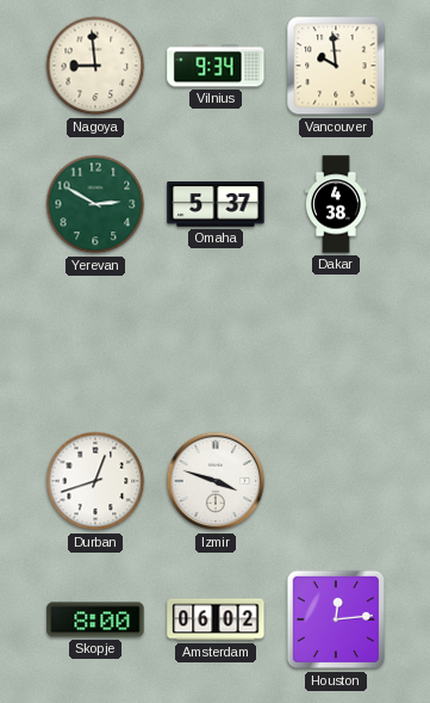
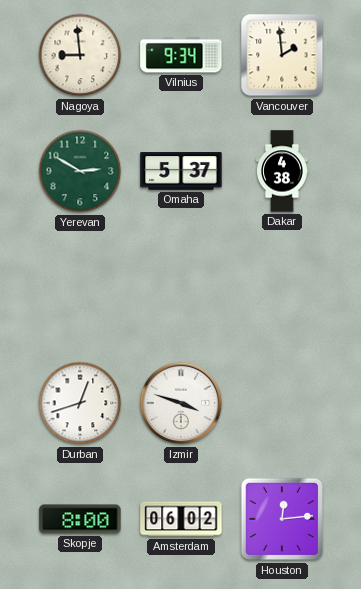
Vancouver: 9:59 -> 1:59
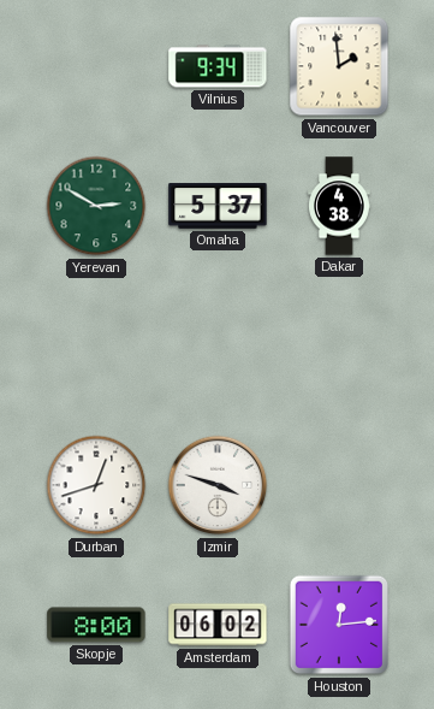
Nagoya: 8:59 -> none
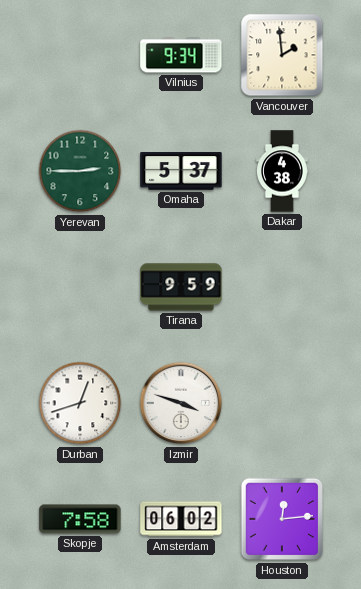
Yerevan: 2:50 -> 2:45
Tirana: none -> 9:59
Skopje: 8:00 -> 7:58
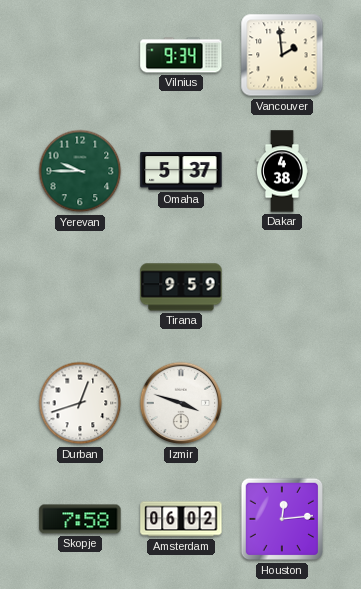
Yerevan: 2:45 -> 9:45
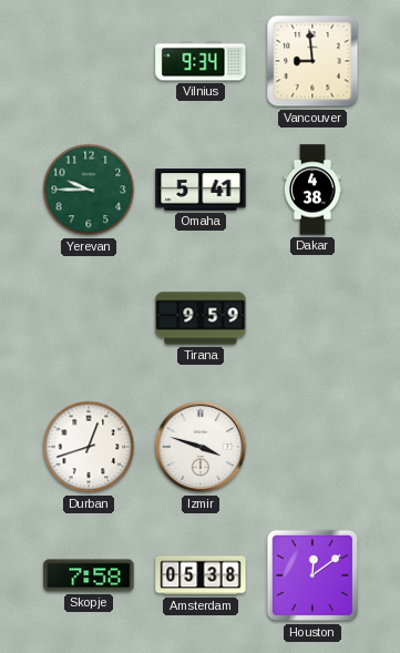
Vancouver: 1:59 -> 8:59
Omaha: 5:37 -> 5:41
Amsterdam: 06:02 -> 05:38
Houston: 12:14 -> 12:09
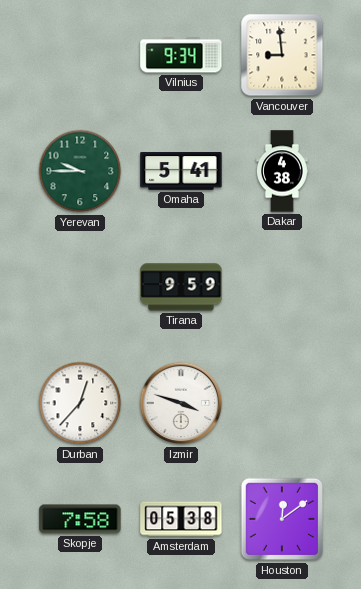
Durban: 12:42 -> 12:37
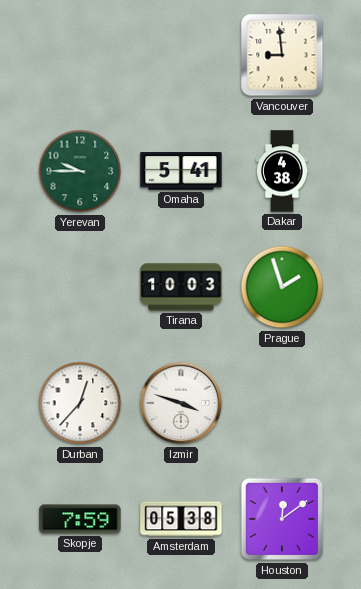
Vilnius: 9:34 -> none
Tirana: 9:59 -> 10:03
Prague: none -> 1:57
Skopje: 7:58 -> 7:59
